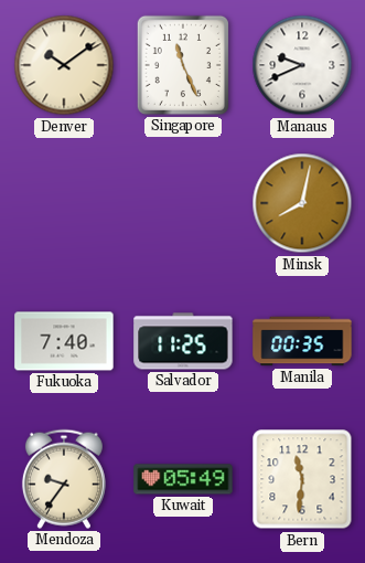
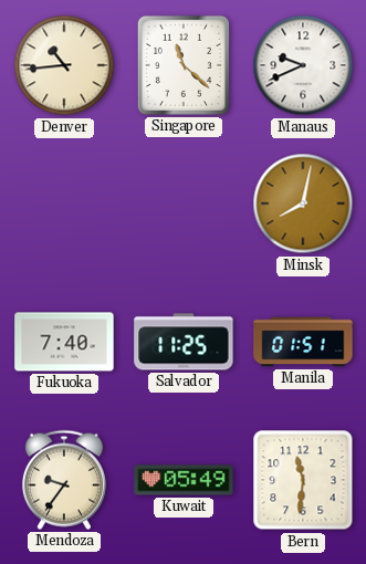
Denver: 10:09 -> 10:44
Singapore: 11:26 -> 11:22
Manila: 00:35 -> 01:51
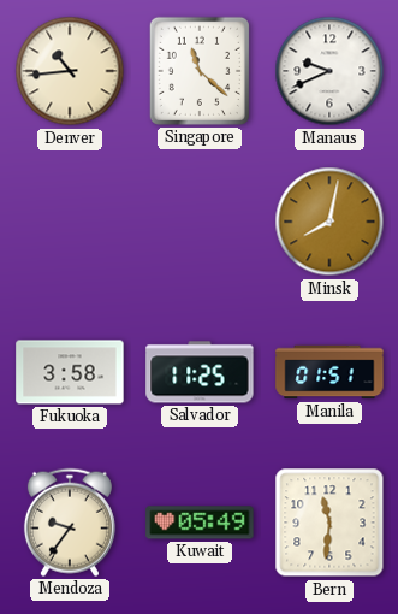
Fukuoka: 7:40 -> 3:58
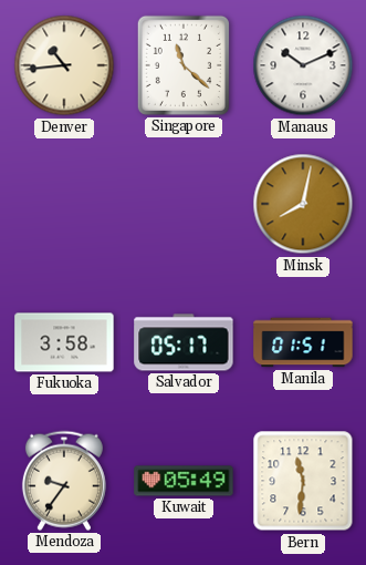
Manaus: 9:41 -> 10:11
Salvador: 11:25 -> 05:17
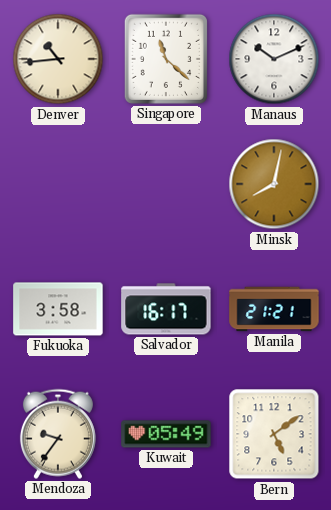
Salvador: 05:17 -> 16:17
Manila: 01:51 -> 21:21
Bern: 11:31 -> 5:09
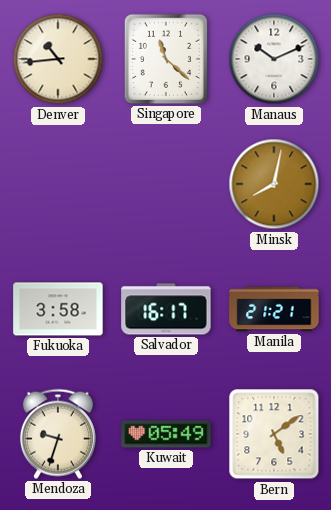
Mendoza: 9:36 -> 9:33
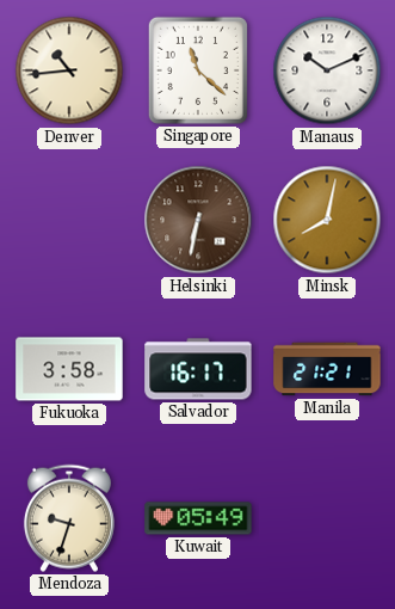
Helsinki: none -> 6:32
Bern: 5:09 -> none
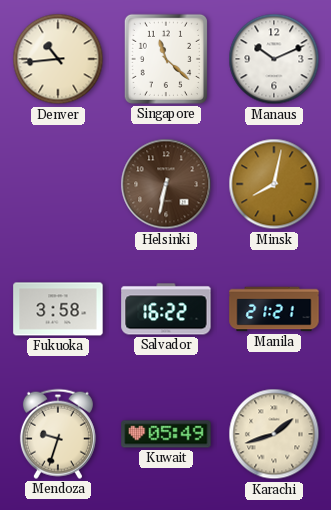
Salvador: 16:17 -> 16:22
Karachi: none -> 1:42
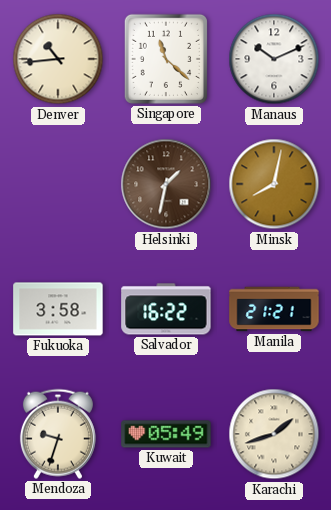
Helsinki: 6:32 -> 1:32
